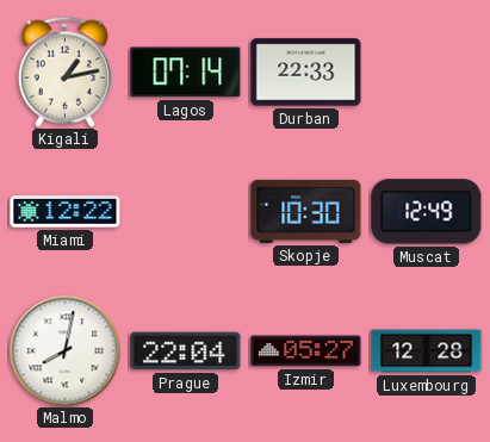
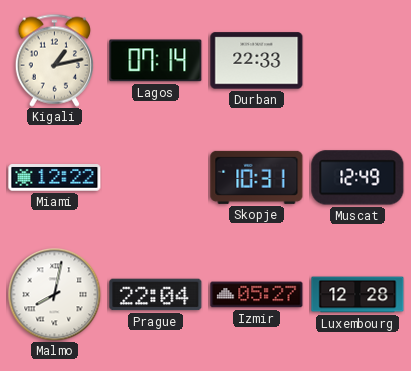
Skopje: 10:30 -> 10:31
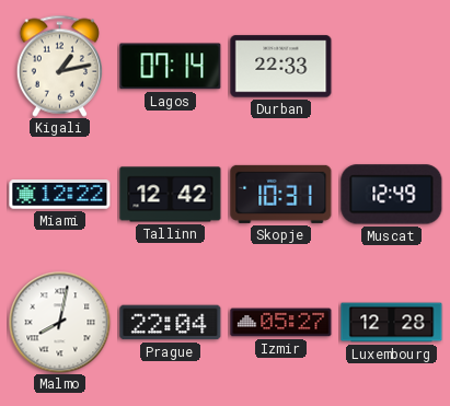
Tallinn: none -> 12:42
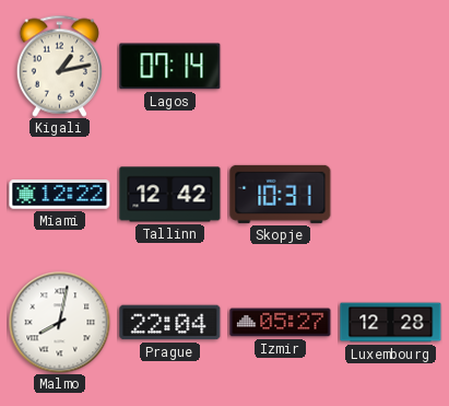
Durban: 22:33 -> none
Muscat: 12:49 -> none
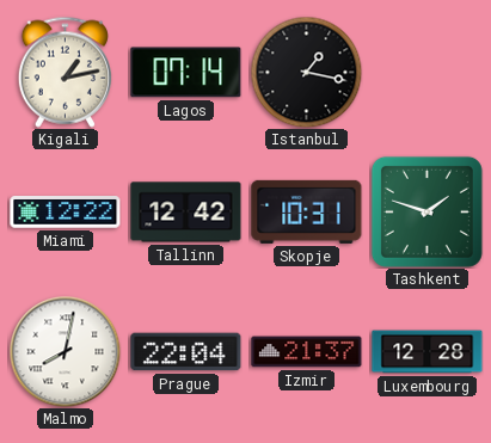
Istanbul: none -> 1:17
Tashkent: none -> 1:48
Izmir: 05:27 -> 21:37
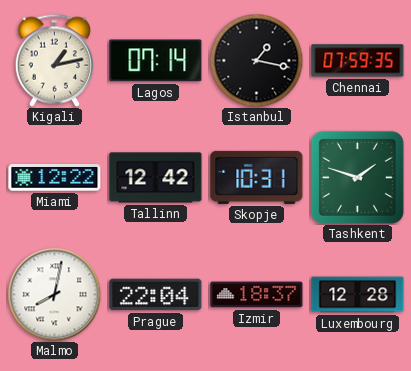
Chennai: none -> 07:59
Izmir: 21:37 -> 18:37
